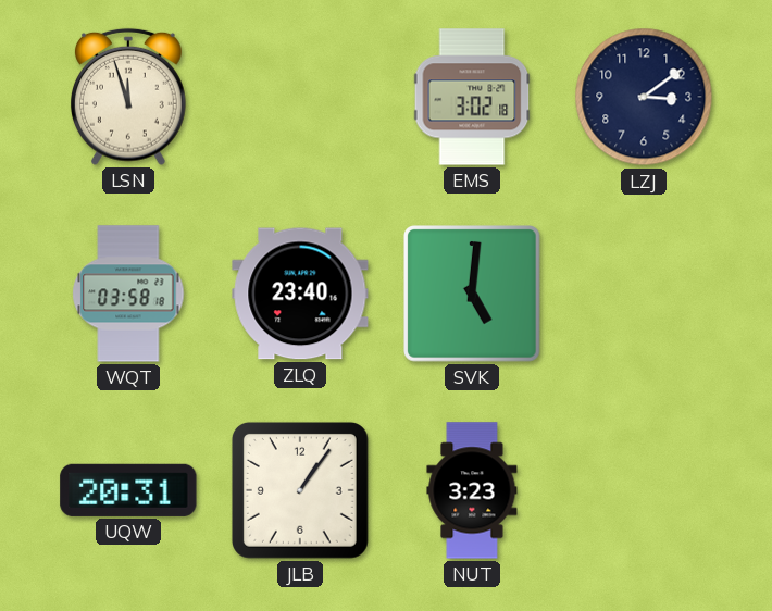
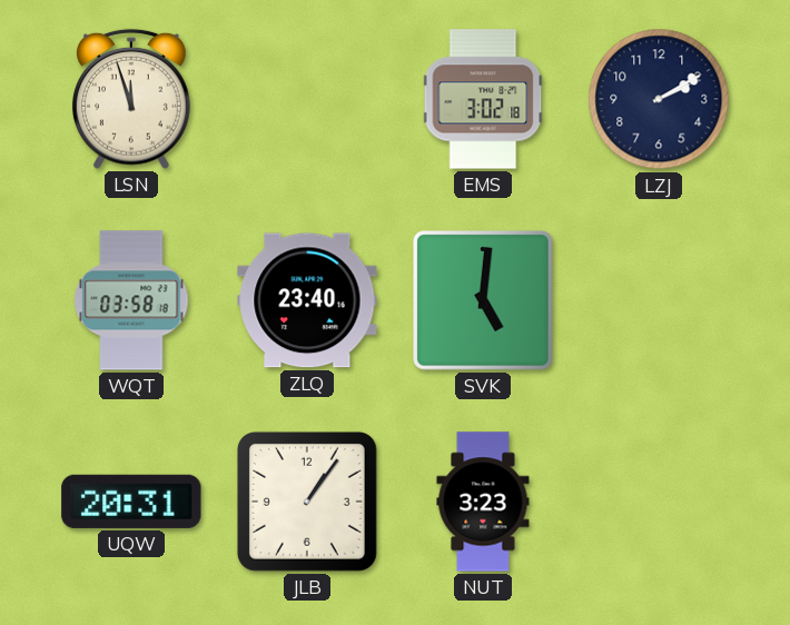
LZJ: 3:09 -> 2:10
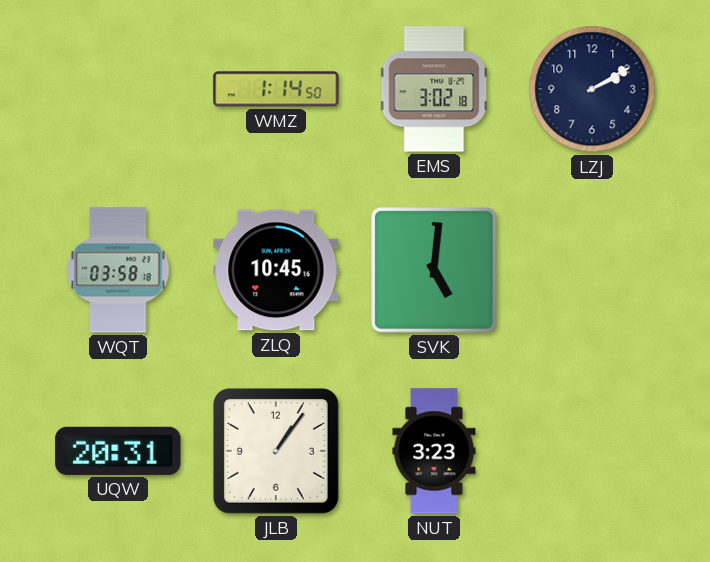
LSN: 11:57 -> none
WMZ: none -> 1:14
ZLQ: 23:40 -> 10:45
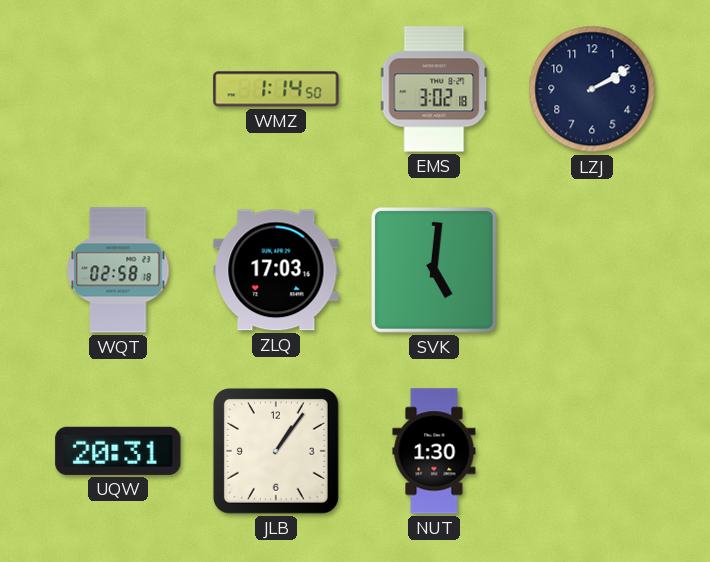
WQT: 03:58 -> 02:58
ZLQ: 10:45 -> 17:03
NUT: 3:23 -> 1:30
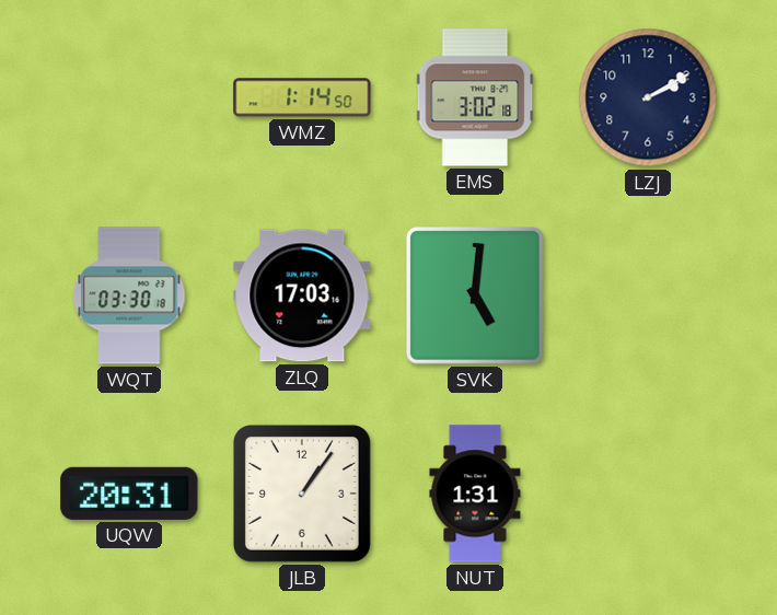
WQT: 02:58 -> 03:30
NUT: 1:30 -> 1:31
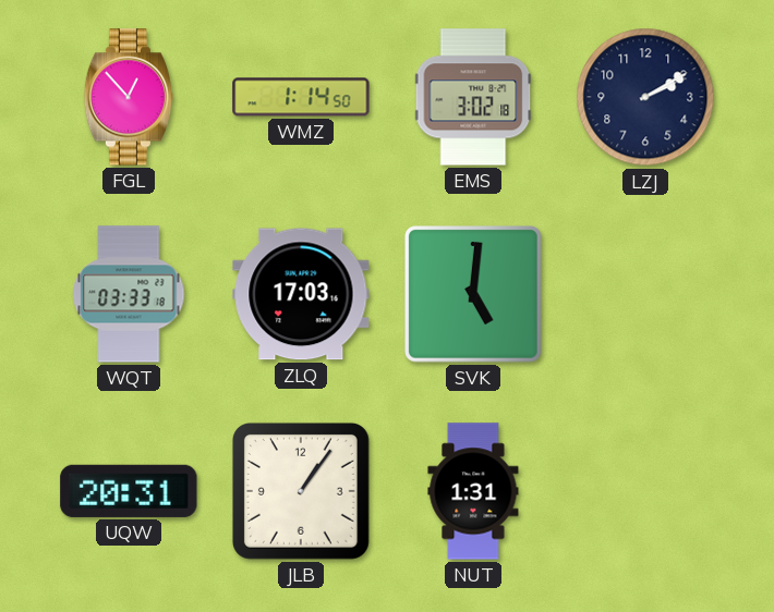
FGL: none -> 12:53
WQT: 03:30 -> 03:33
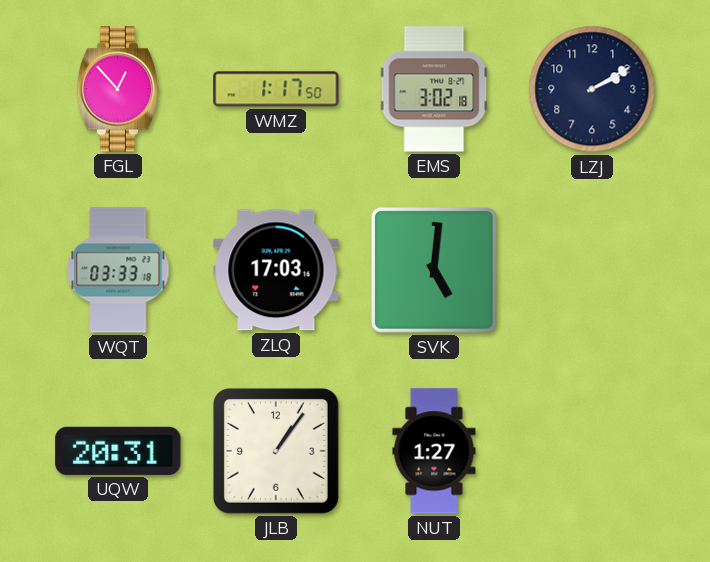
WMZ: 1:14 -> 1:17
NUT: 1:31 -> 1:27
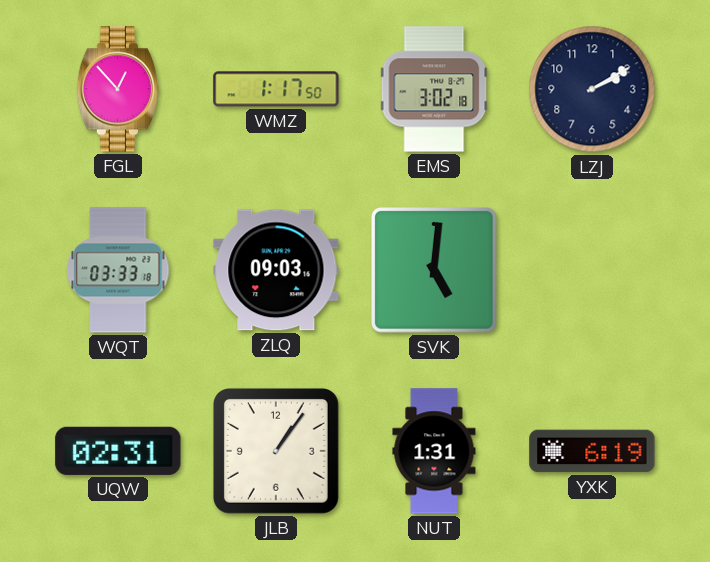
ZLQ: 17:03 -> 09:03
UQW: 20:31 -> 02:31
NUT: 1:27 -> 1:31
YXK: none -> 6:19
